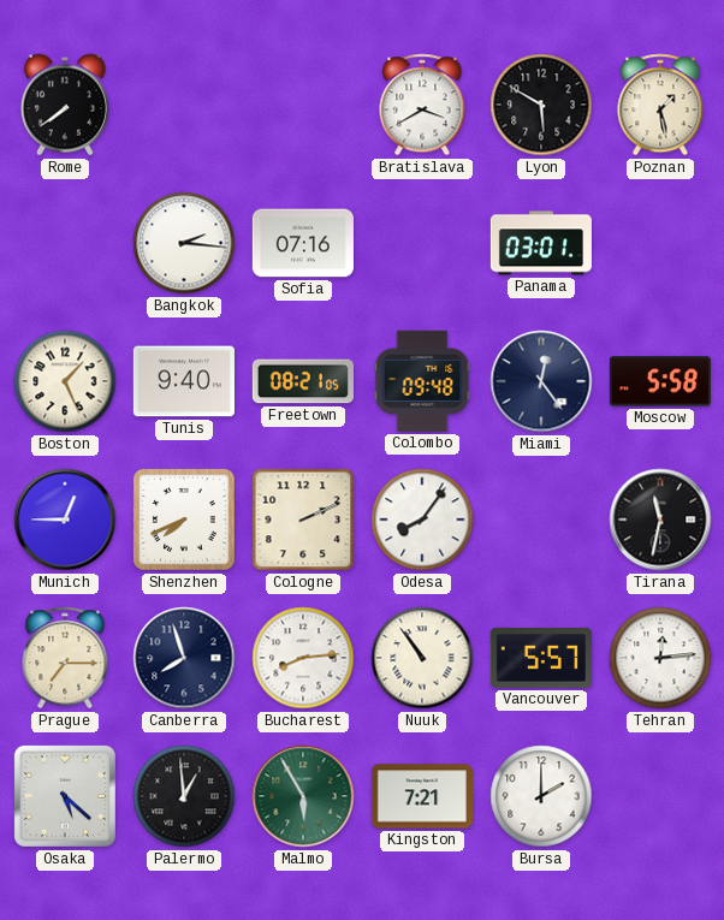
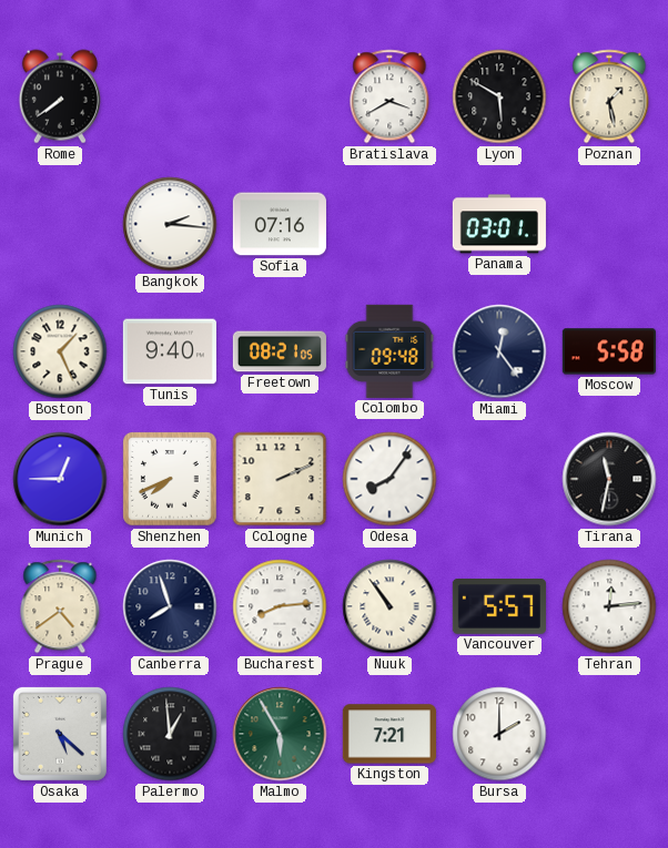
Prague: 7:15 -> 4:39
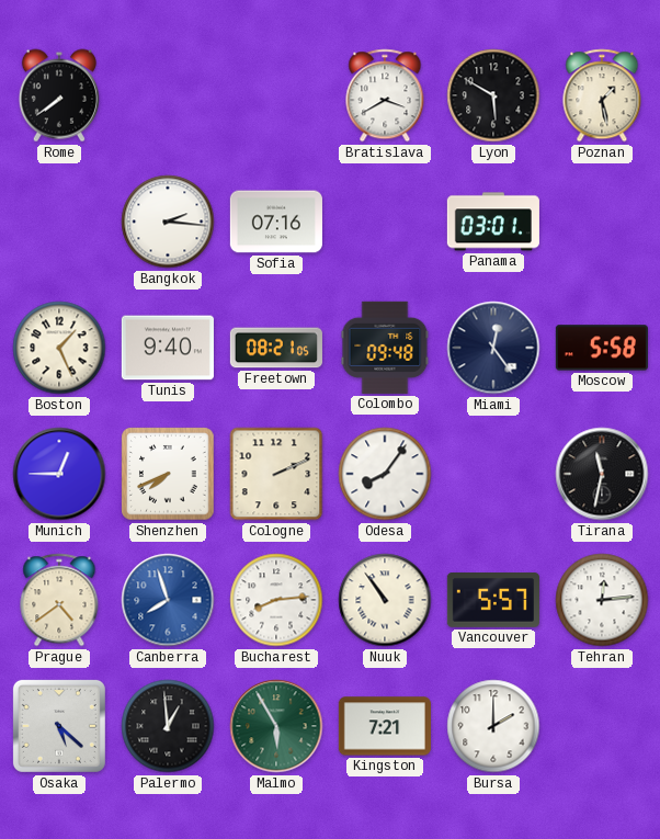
Canberra dial: navy -> blue
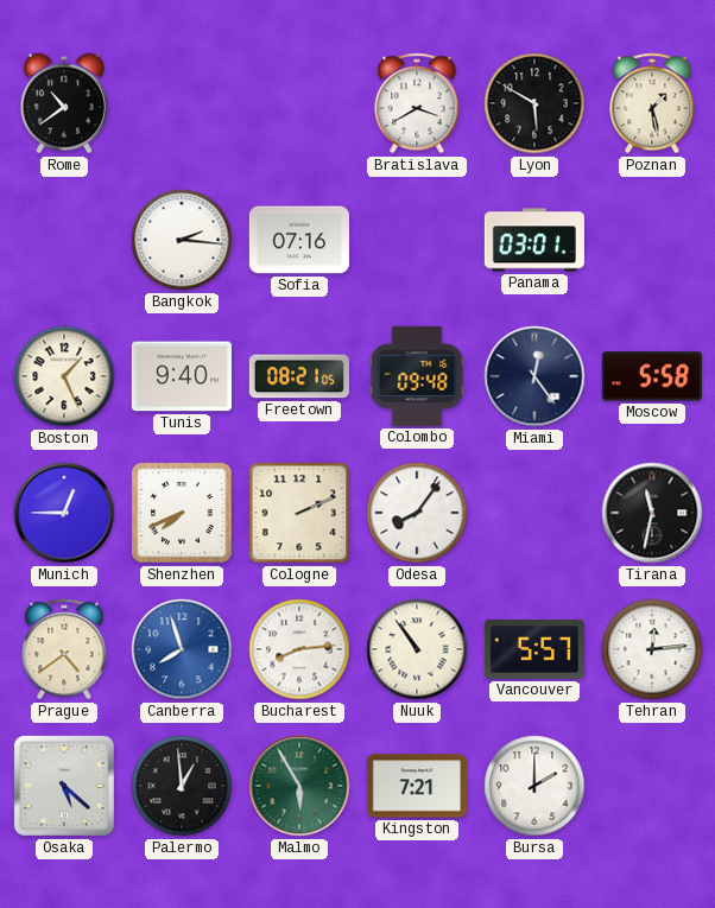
Rome: 7:39 -> 10:39
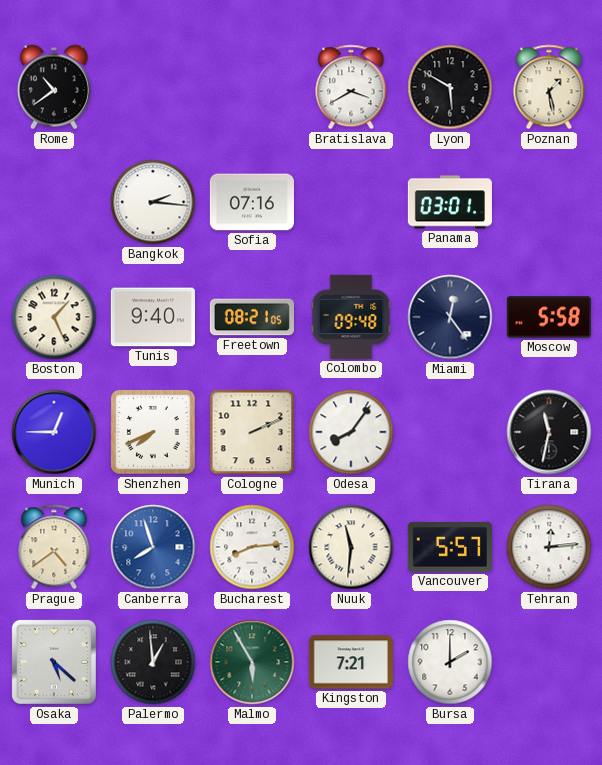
Nuuk: 10:54 -> 11:31
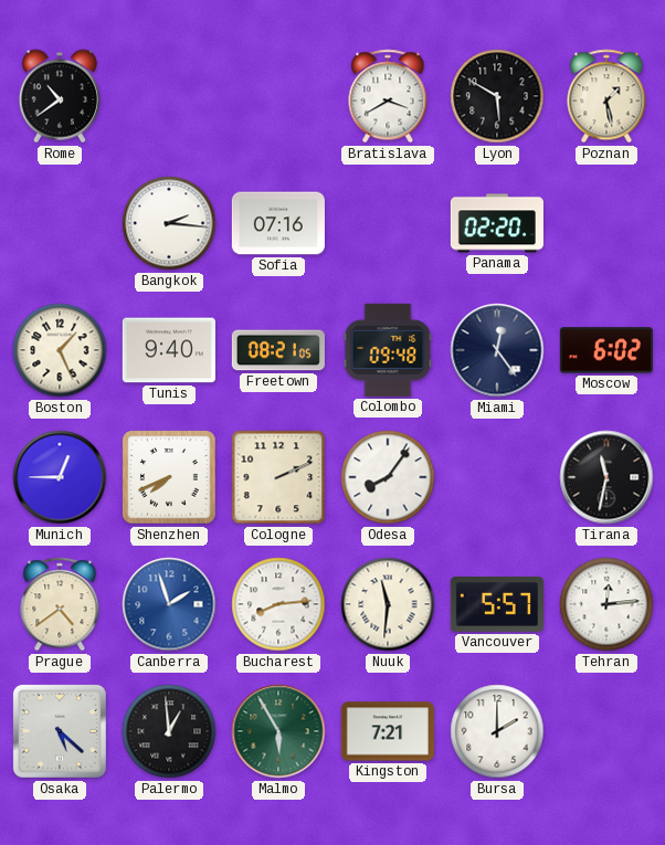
Panama: 03:01 -> 02:20
Moscow: 5:58 -> 6:02
Canberra: 7:57 -> 1:57
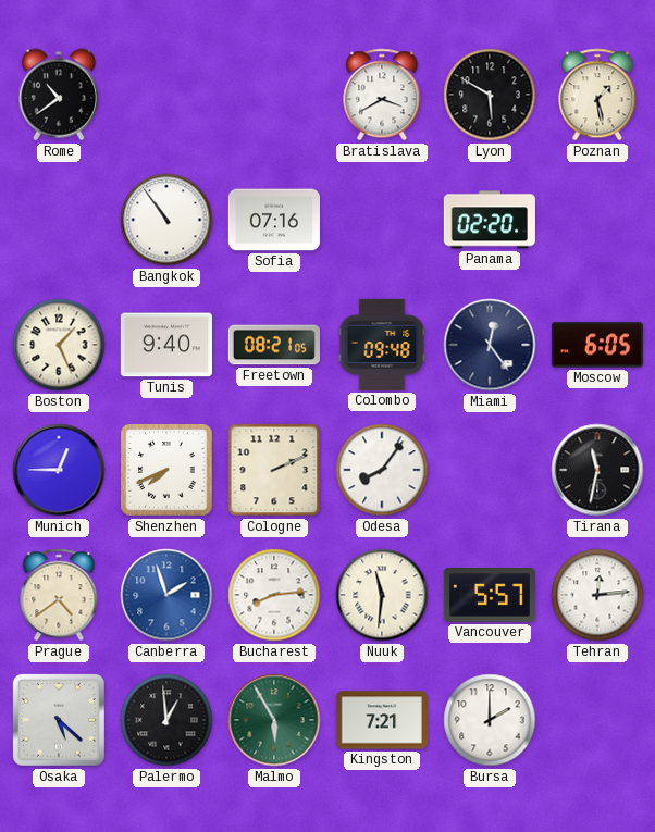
Bangkok: 2:16 -> 10:54
Moscow: 6:02 -> 6:05
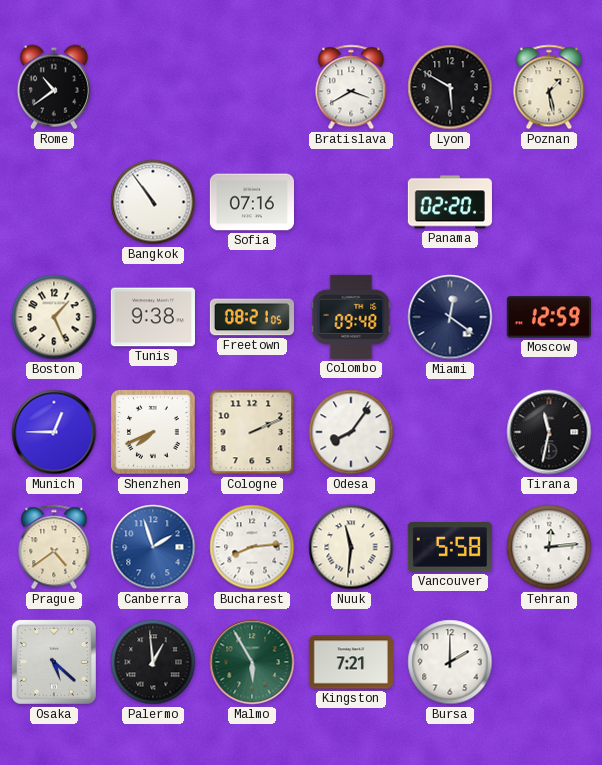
Tunis: 9:40 -> 9:38
Miami: 12:24 -> 12:21
Moscow: 6:05 -> 12:59
Vancouver: 5:57 -> 5:58
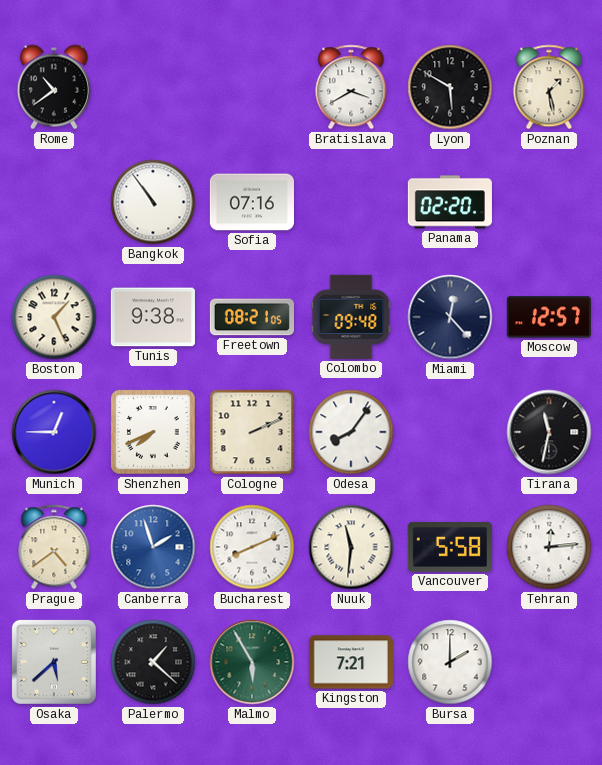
Miami: 12:21 -> 12:23
Moscow: 12:59 -> 12:57
Bucharest: 8:14 -> 8:11
Osaka: 5:22 -> 5:38
Palermo: 12:59 -> 1:22
